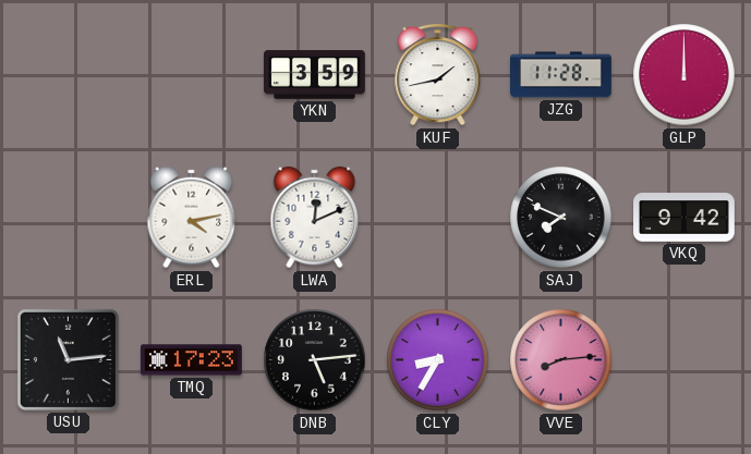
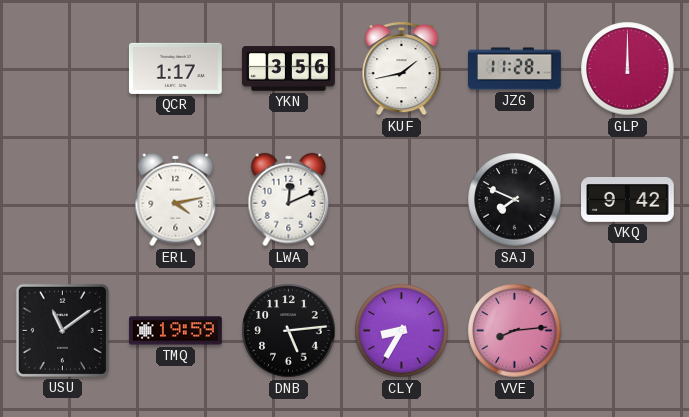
QCR: none -> 1:17
YKN: 3:59 -> 3:56
USU: 11:14 -> 11:09
TMQ: 17:23 -> 19:59
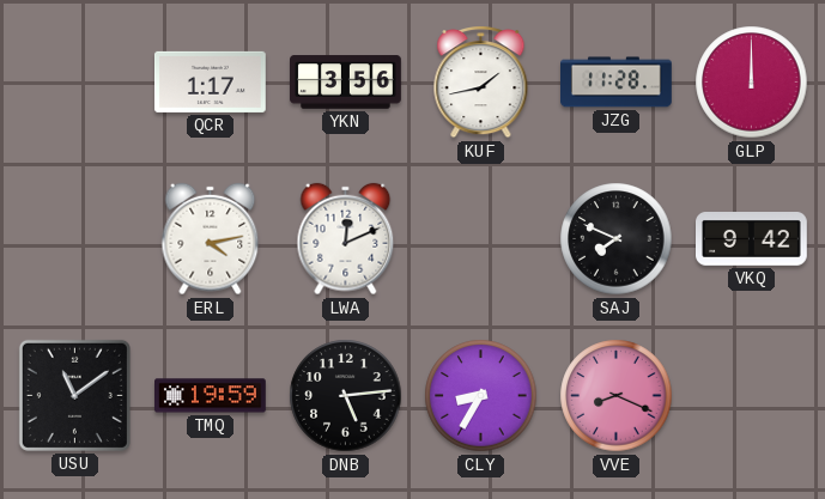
VVE: 8:14 -> 8:19
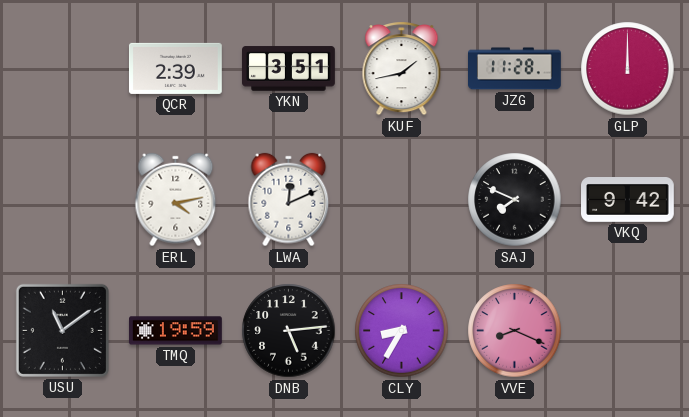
QCR: 1:17 -> 2:39
YKN: 3:56 -> 3:51
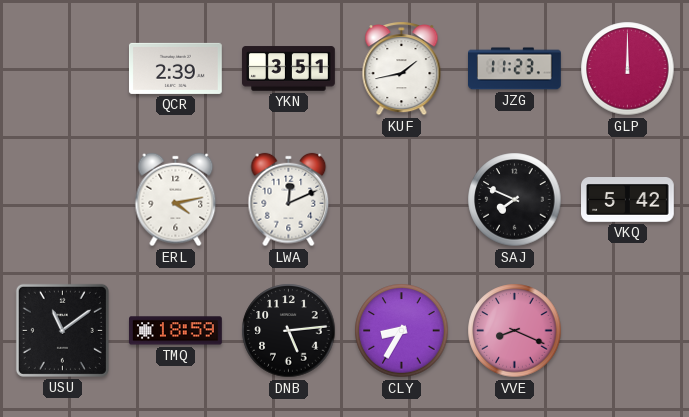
JZG: 11:28 -> 11:23
VKQ: 9:42 -> 5:42
TMQ: 19:59 -> 18:59
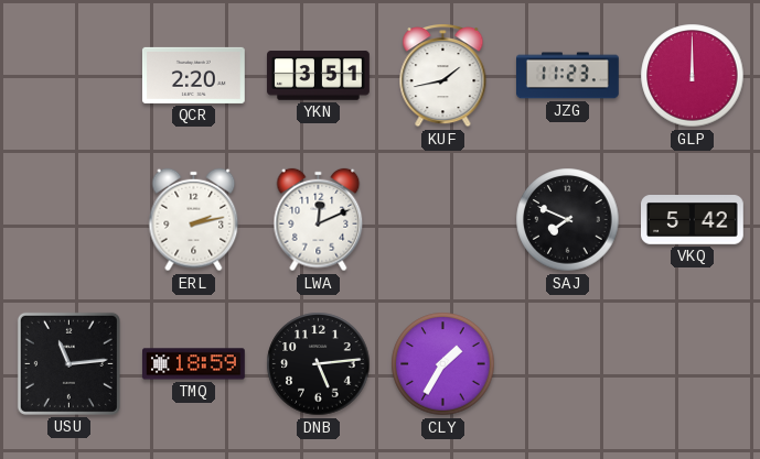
QCR: 2:39 -> 2:20
ERL: 4:13 -> 2:13
USU: 11:09 -> 11:14
CLY: 8:35 -> 1:35
VVE: 8:19 -> none
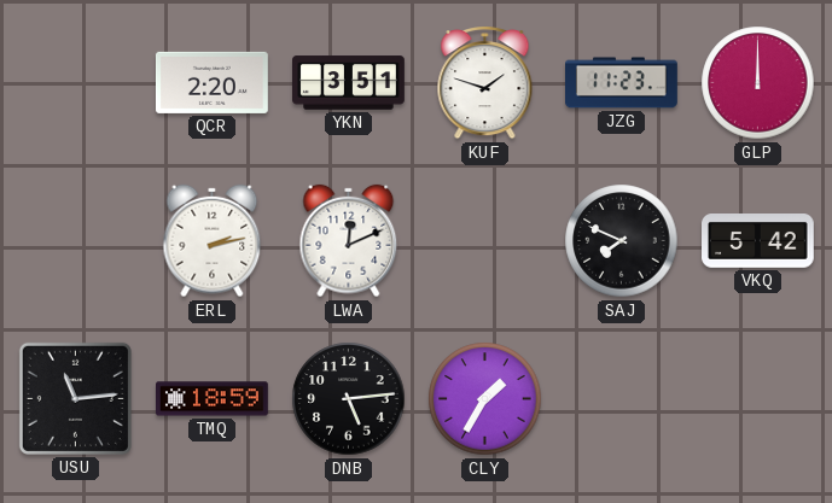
KUF: 1:43 -> 1:48
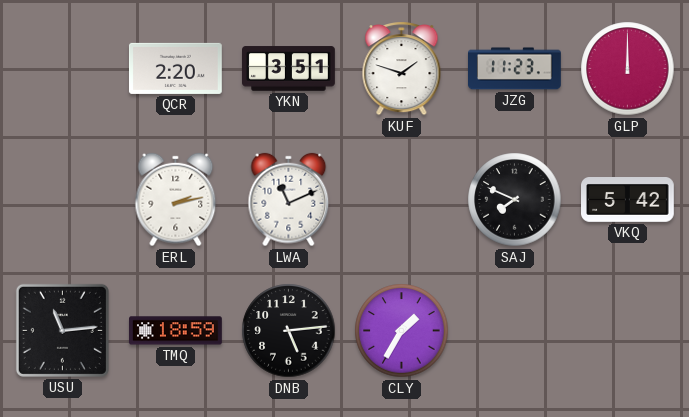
LWA: 12:11 -> 11:11
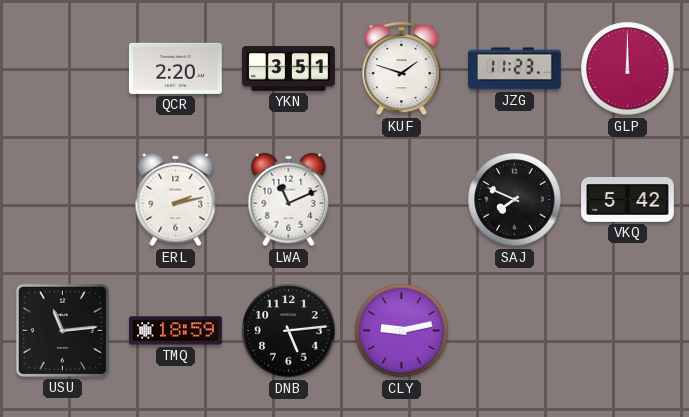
CLY: 1:35 -> 9:13
